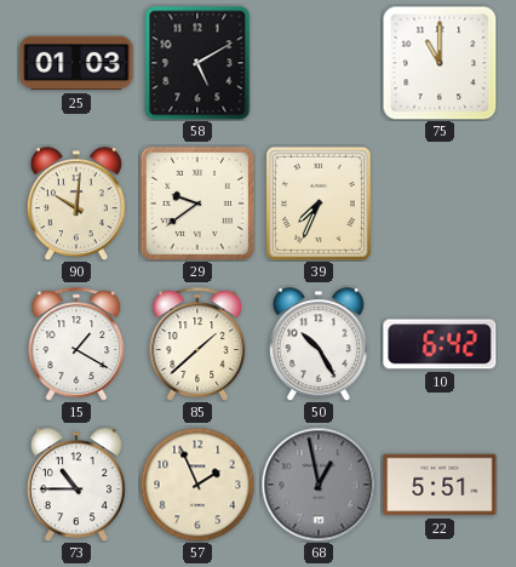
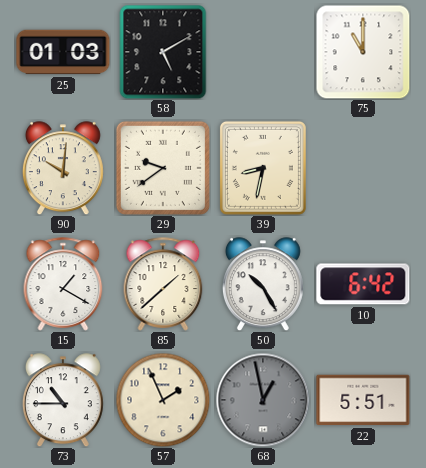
39: 7:34 -> 8:32
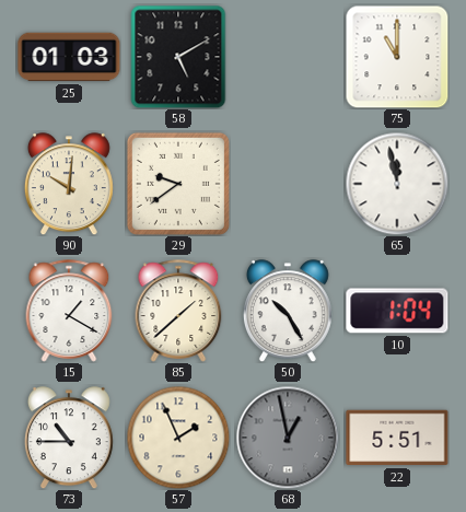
39: 8:32 -> none
65: none -> 11:58
10: 6:42 -> 1:04
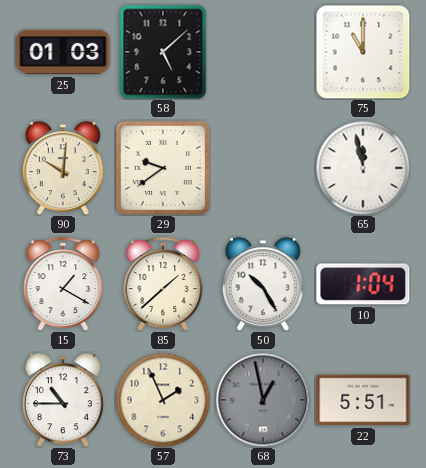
58: 5:10 -> 5:08
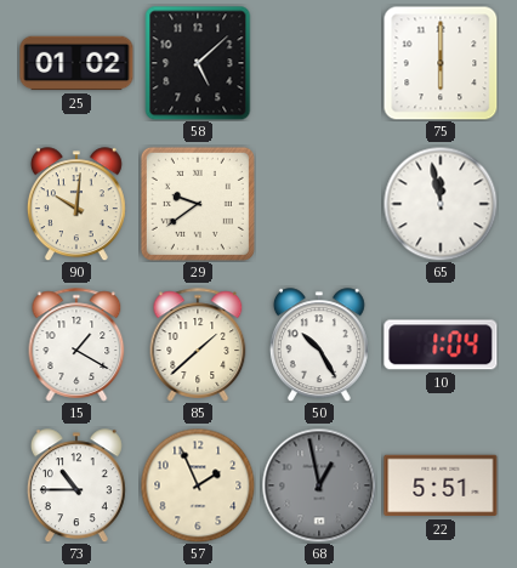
25: 01:03 -> 01:02
75: 11:00 -> 6:00
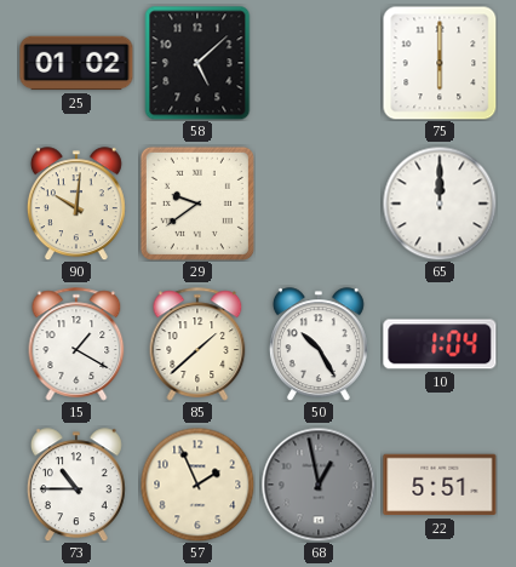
65: 11:58 -> 12:00
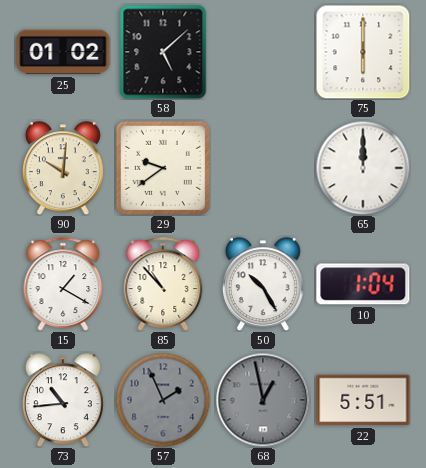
85: 1:38 -> 10:53
73: 10:45 -> 10:44
57 dial: cream -> grey
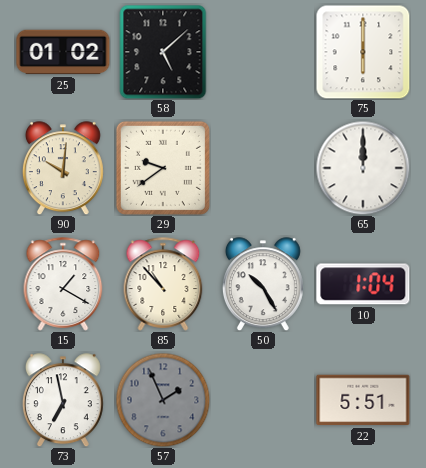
73: 10:44 -> 6:58
68: 12:58 -> none
